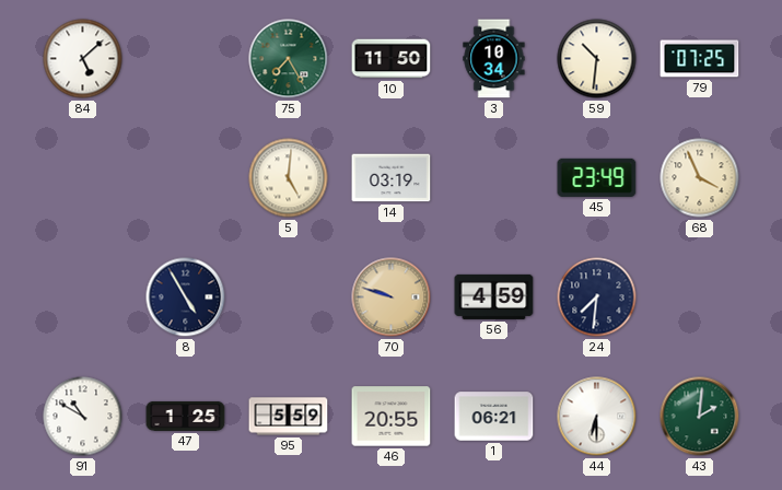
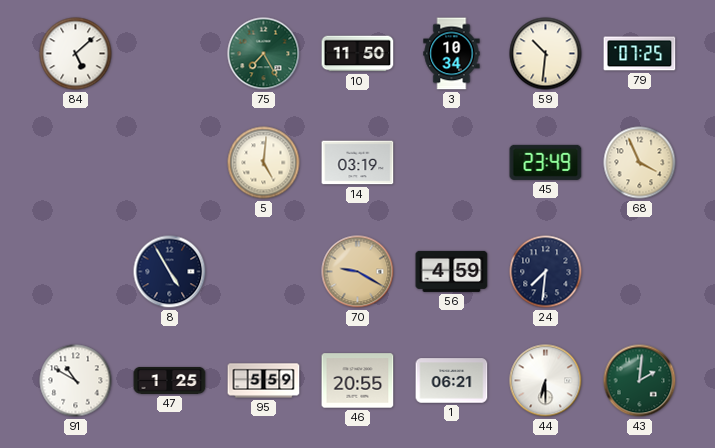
70: 9:48 -> 9:20
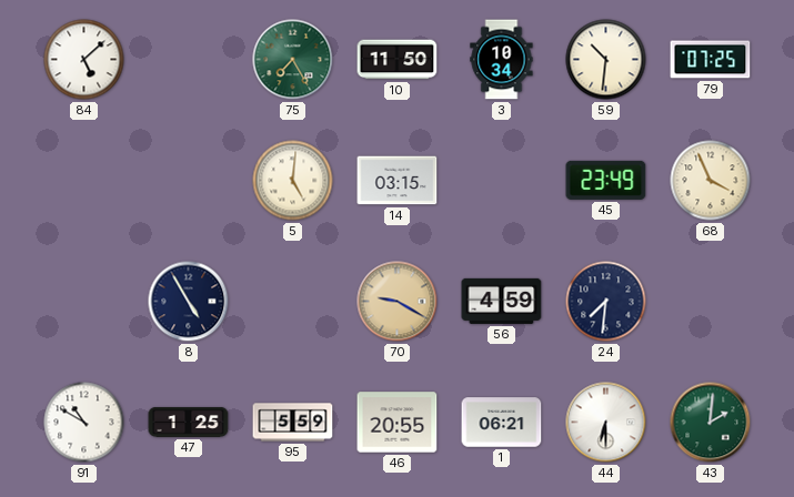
14: 03:19 -> 03:15
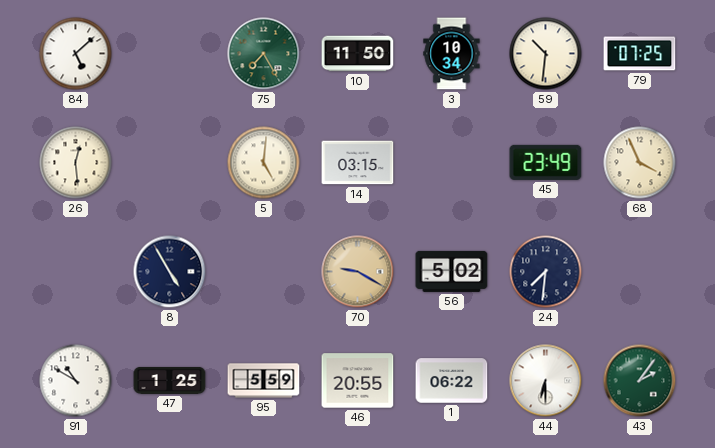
26: none -> 12:29
56: 4:59 -> 5:02
1: 06:21 -> 06:22
43: 2:01 -> 2:06
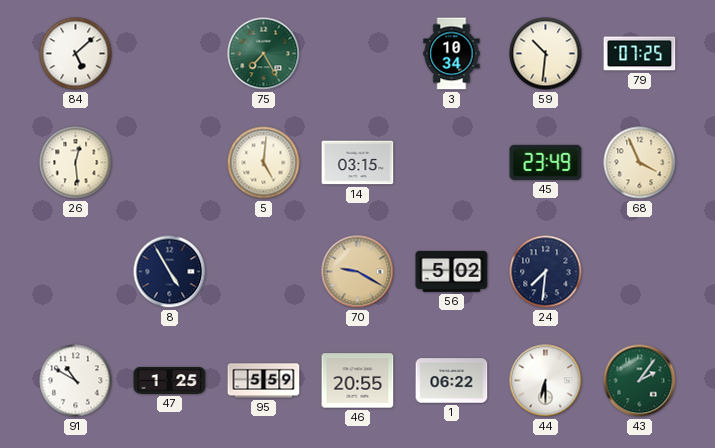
10: 11:50 -> none
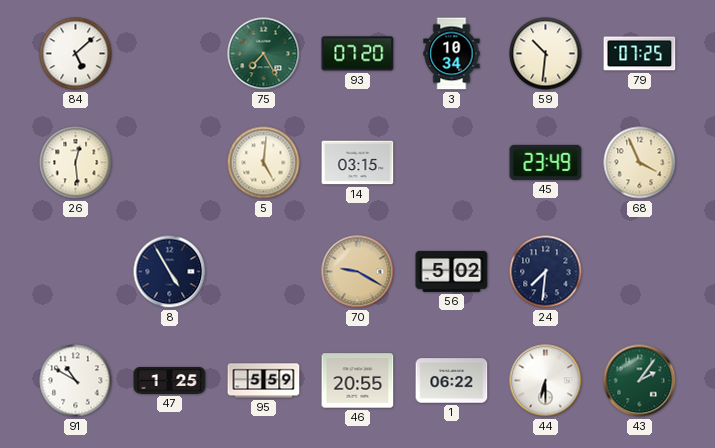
93: none -> 07:20
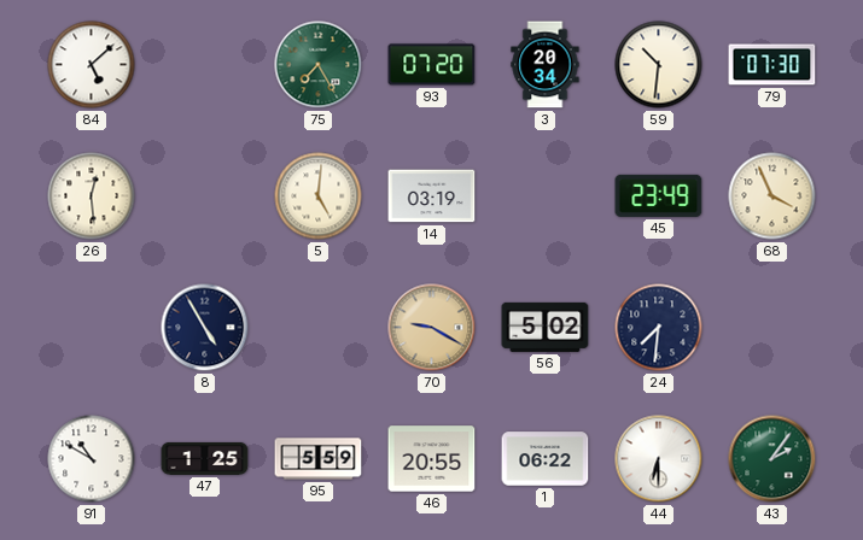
3: 10:34 -> 20:34
79: 07:25 -> 07:30
14: 03:15 -> 03:19
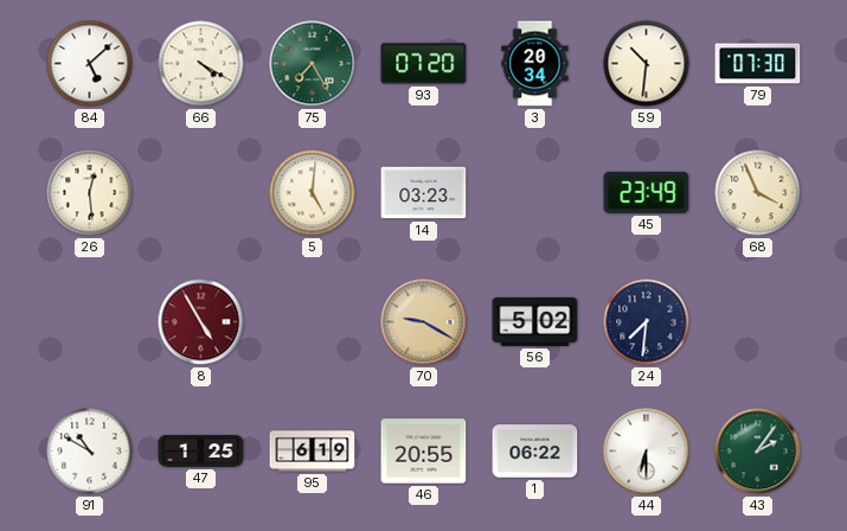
66: none -> 4:20
14: 03:19 -> 03:23
8 dial: navy -> burgundy
95: 5:59 -> 6:19
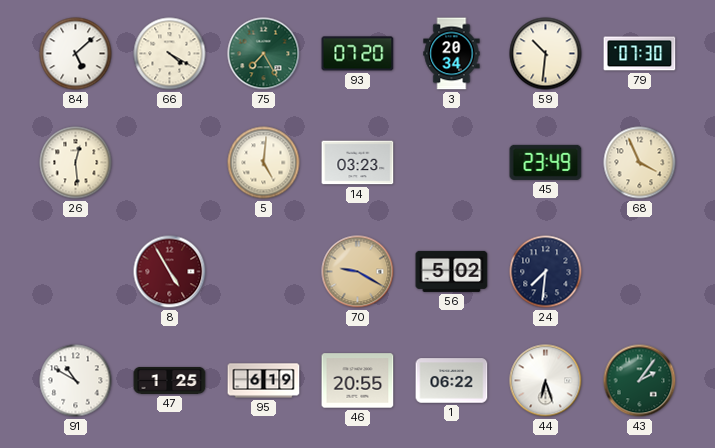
44: 6:30 -> 6:27
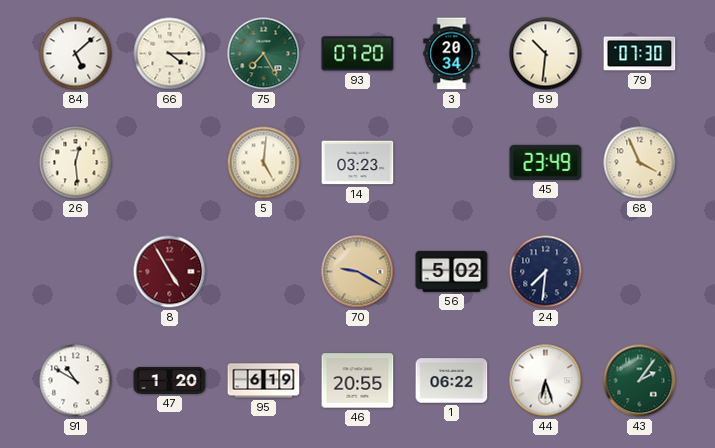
66: 4:20 -> 4:15
47: 1:25 -> 1:20
